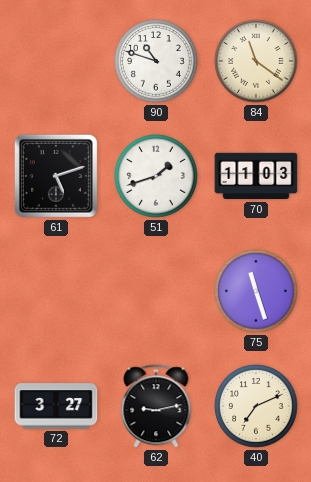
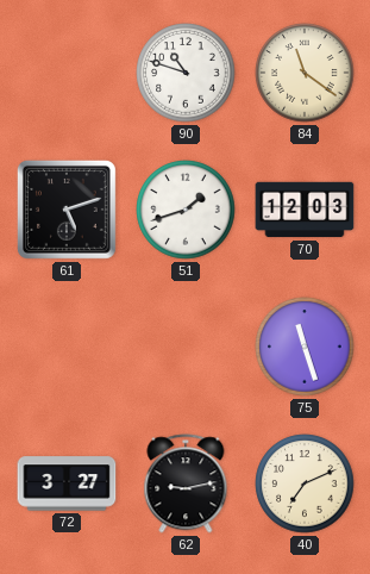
70: 11:03 -> 12:03
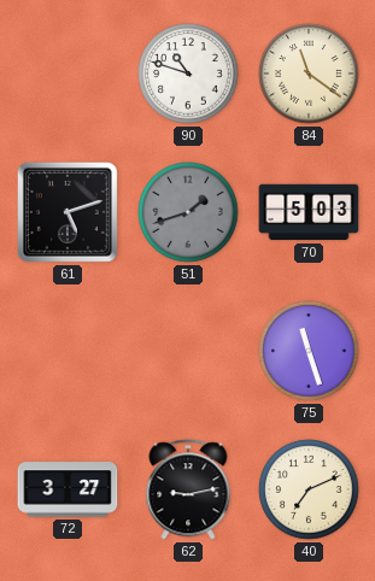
51 dial: white -> grey
70: 12:03 -> 5:03
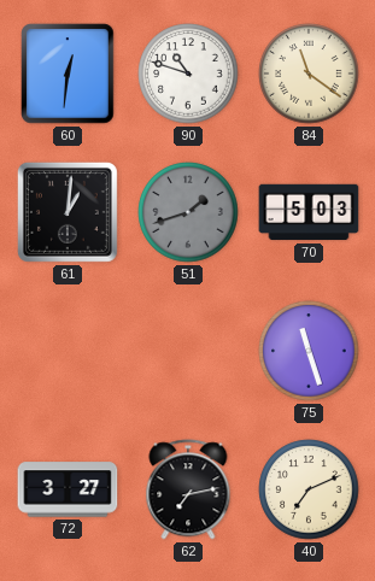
60: none -> 12:31
61: 5:12 -> 1:01
62: 9:13 -> 7:13
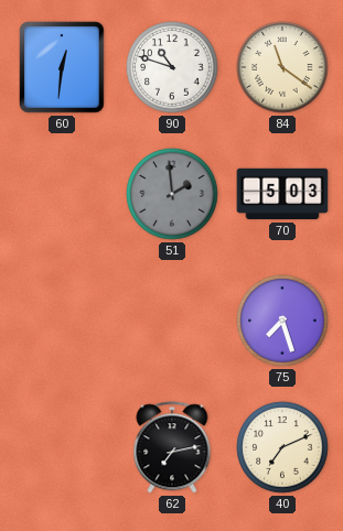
61: 1:01 -> none
51: 1:42 -> 1:59
75: 11:27 -> 7:27
72: 3:27 -> none
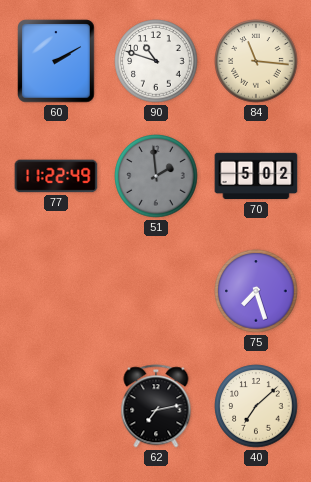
60: 12:31 -> 2:10
84: 11:21 -> 11:16
77: none -> 11:22
70: 5:03 -> 5:02
40: 7:11 -> 7:08
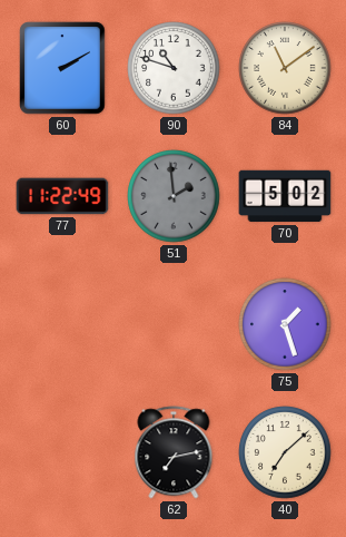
84: 11:16 -> 11:09
75: 7:27 -> 1:27
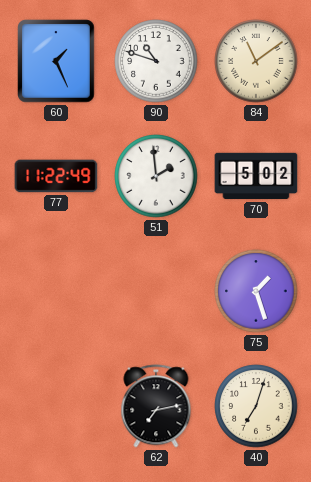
60: 2:10 -> 1:26
51 dial: grey -> white
40: 7:08 -> 7:03
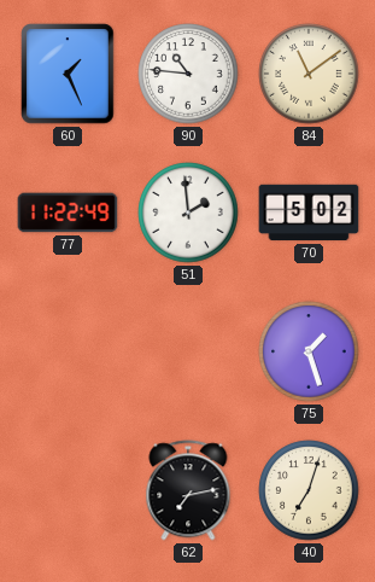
90: 10:48 -> 10:46
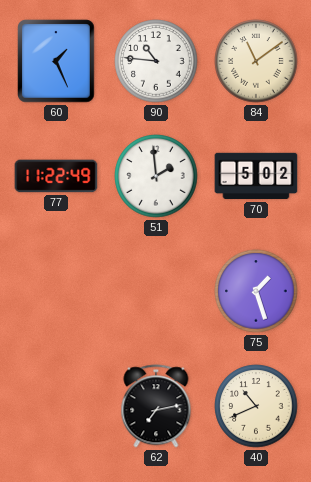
40: 7:03 -> 10:41
